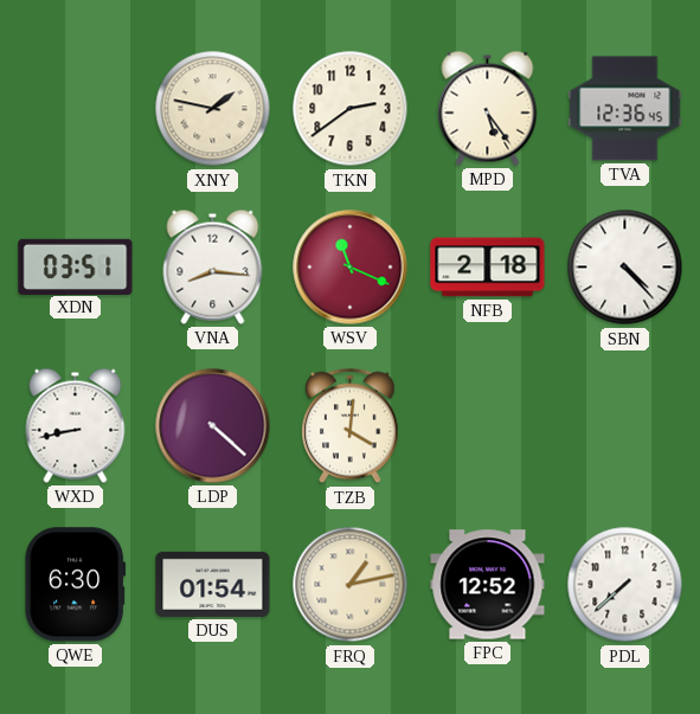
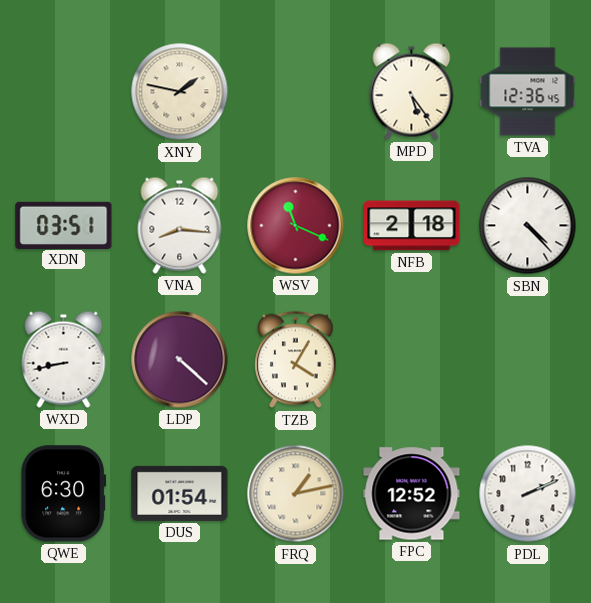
TKN: 2:39 -> none
TZB: 4:01 -> 4:05
PDL: 7:38 -> 2:11
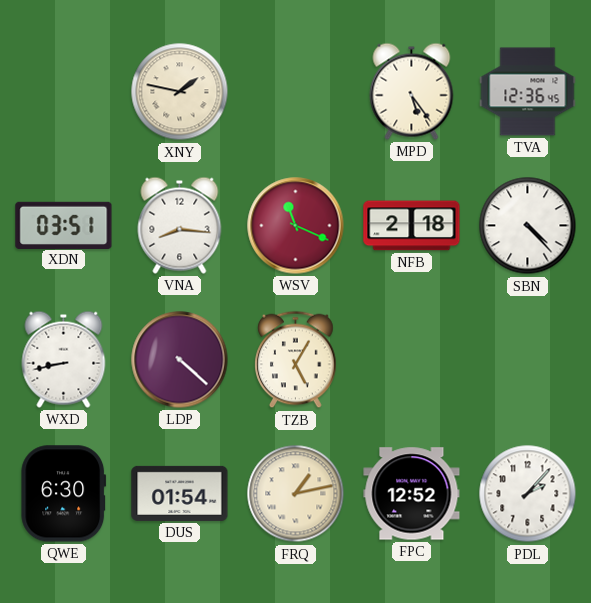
TZB: 4:05 -> 5:05
PDL: 2:11 -> 2:07
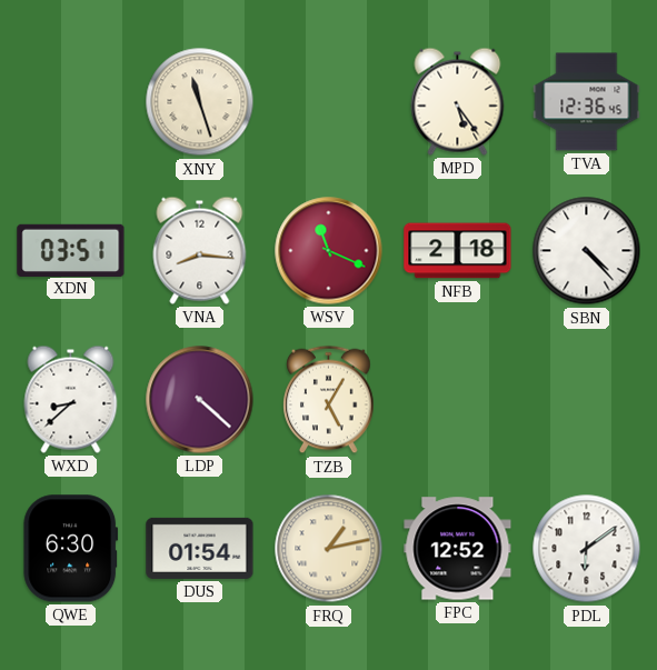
XNY: 1:47 -> 11:27
WXD: 8:43 -> 8:38
PDL: 2:07 -> 6:09
